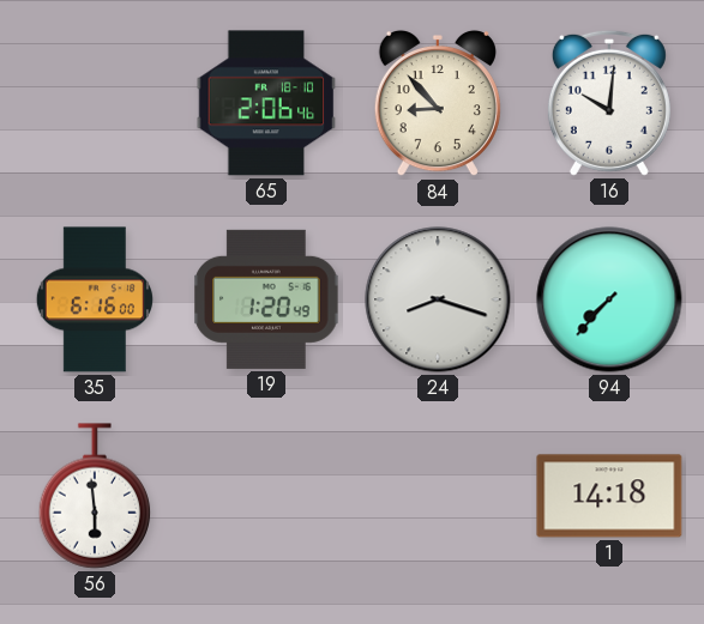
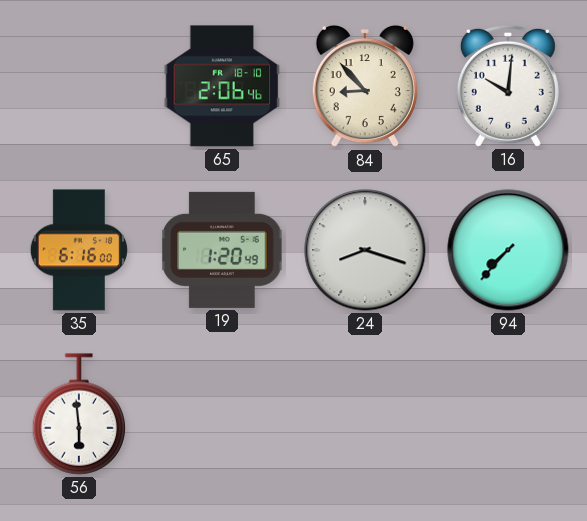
1: 14:18 -> none
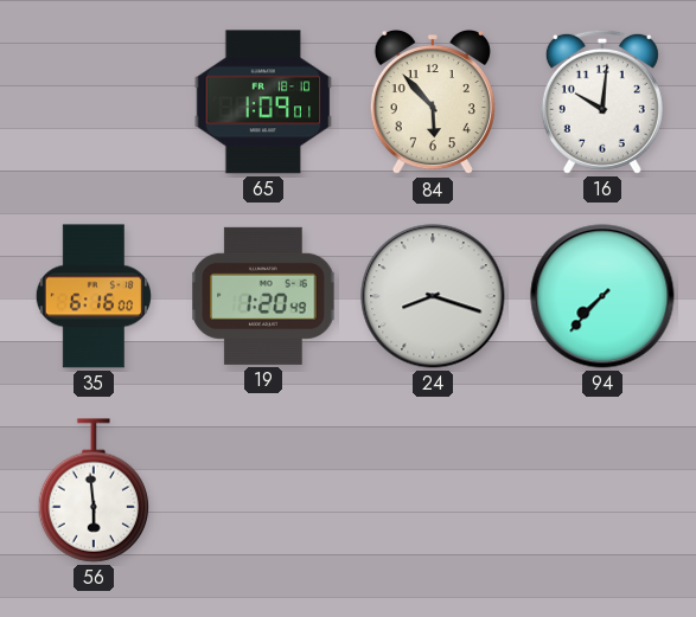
65: 2:06 -> 1:09
84: 8:53 -> 5:53
